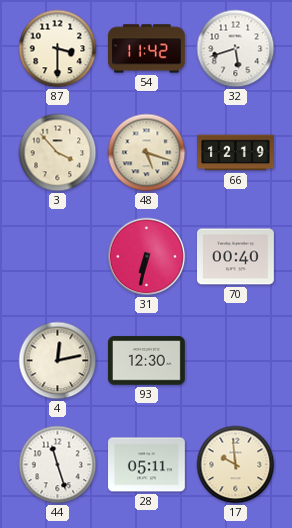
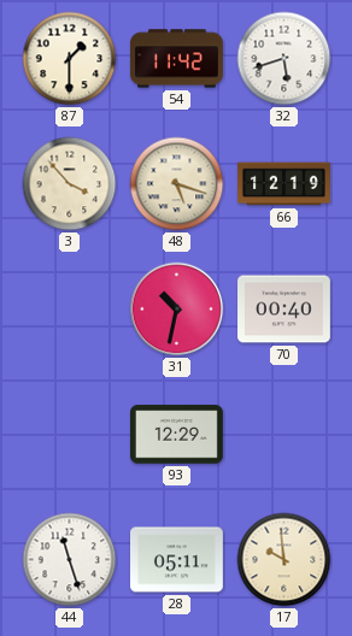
87: 3:30 -> 1:30
31: 6:32 -> 10:32
4: 12:13 -> none
93: 12:30 -> 12:29
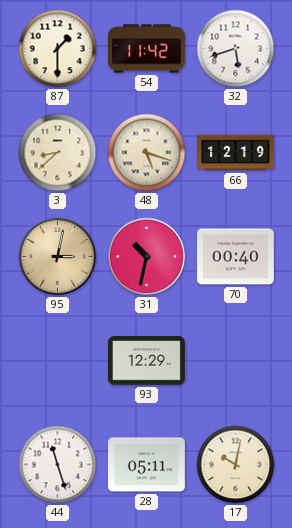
3: 3:53 -> 8:38
95: none -> 3:02
17: 9:59 -> 10:02
